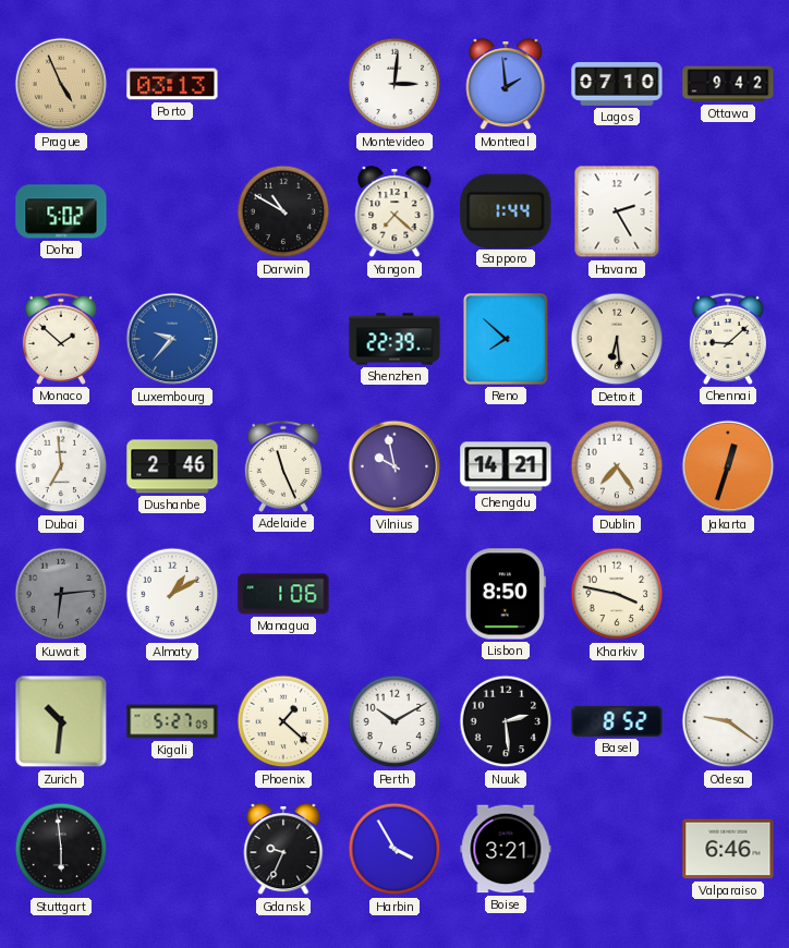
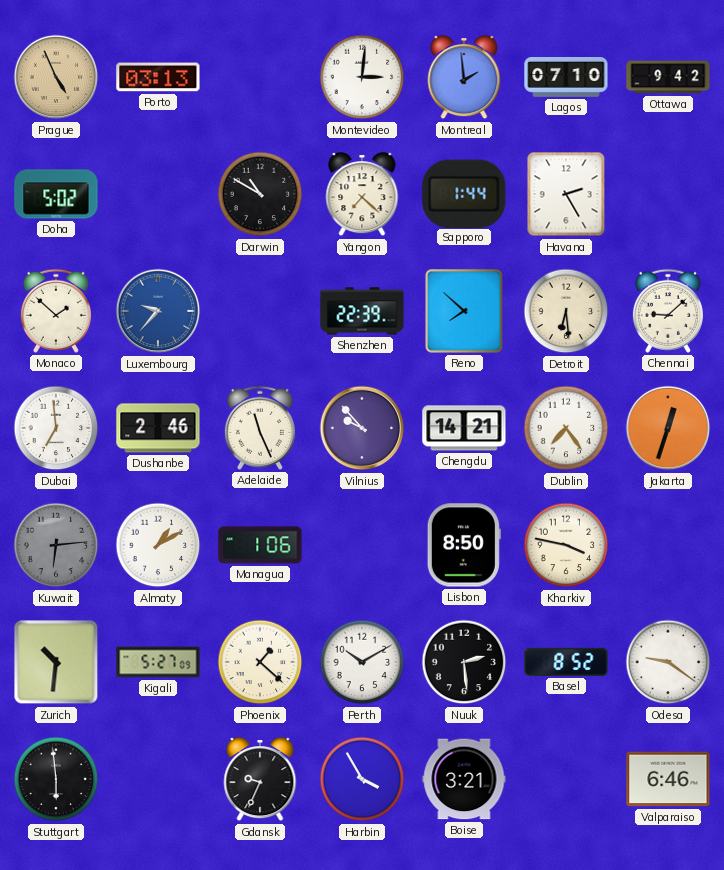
Vilnius: 9:58 -> 9:53
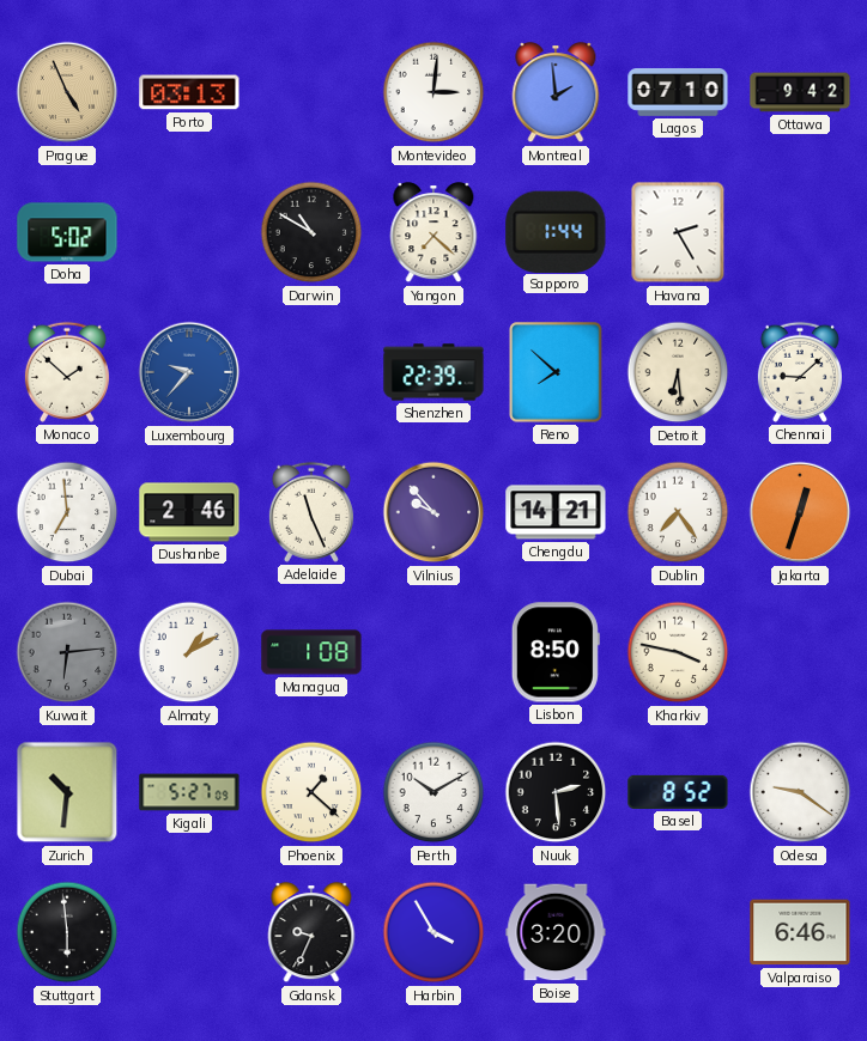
Managua: 1:06 -> 1:08
Boise: 3:21 -> 3:20
